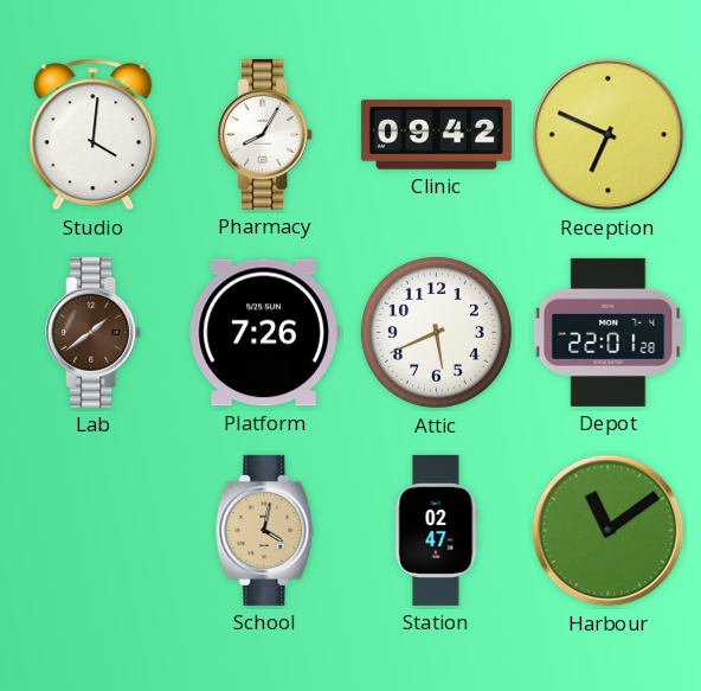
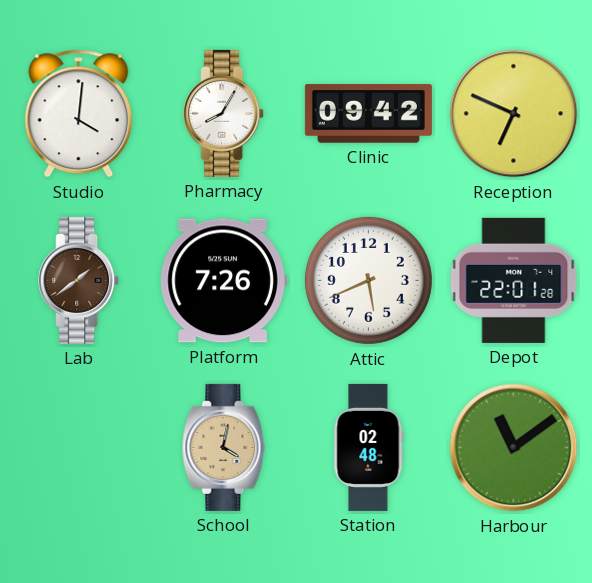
Station: 02:47 -> 02:48
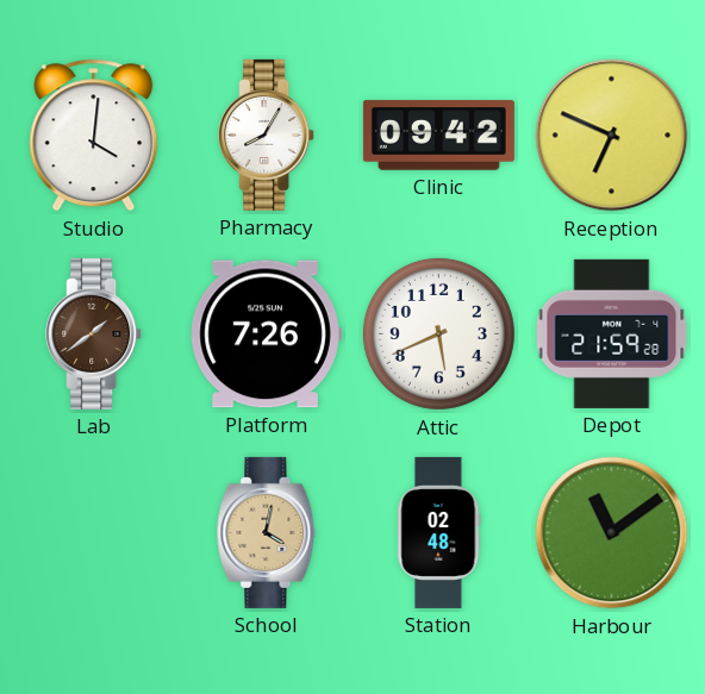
Depot: 22:01 -> 21:59
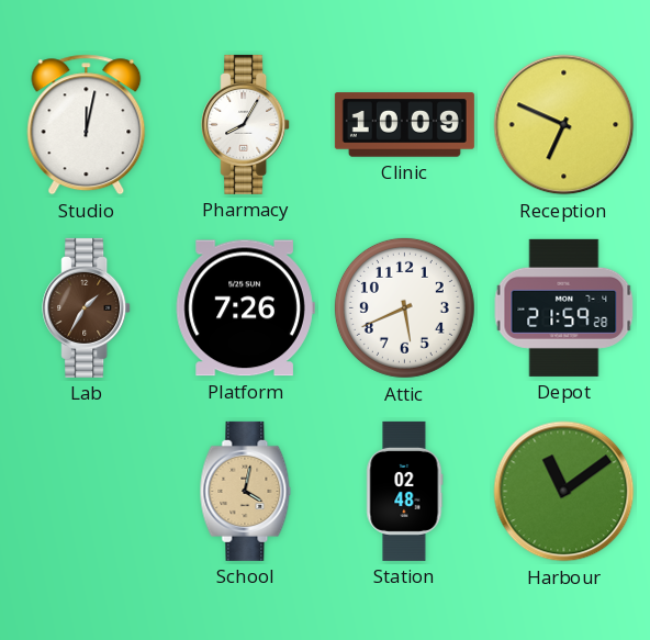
Studio: 4:01 -> 12:02
Clinic: 09:42 -> 10:09
Lab: 1:39 -> 1:35
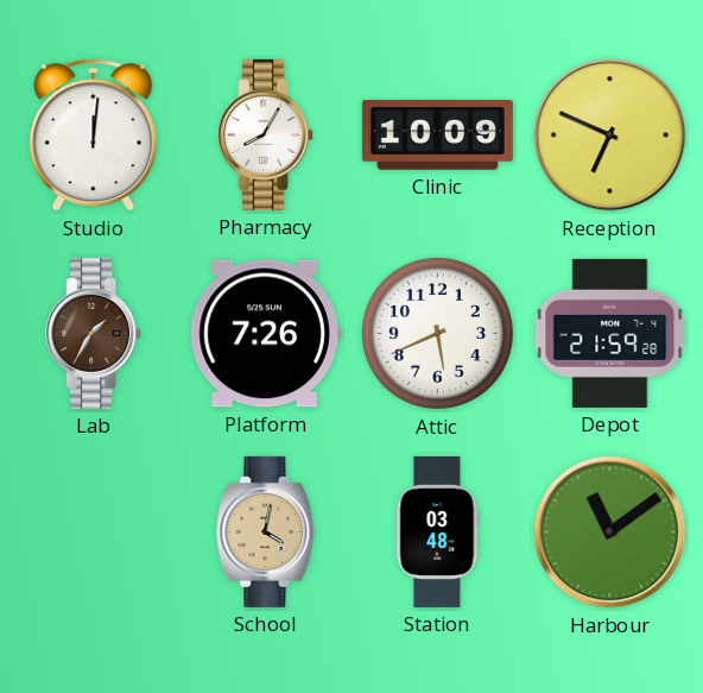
Studio: 12:02 -> 12:01
Station: 02:48 -> 03:48
